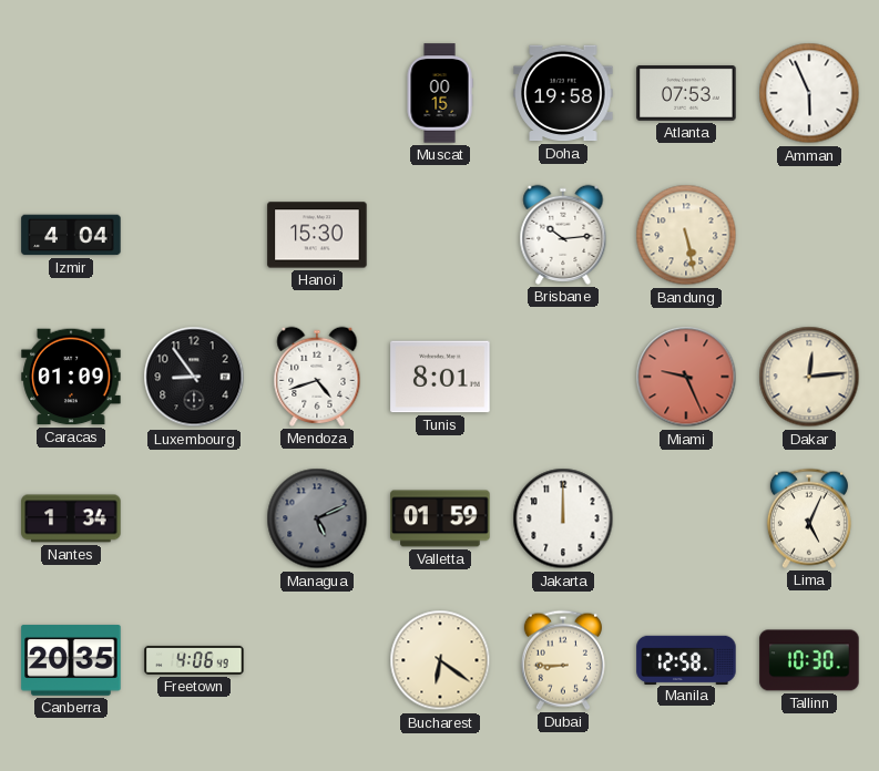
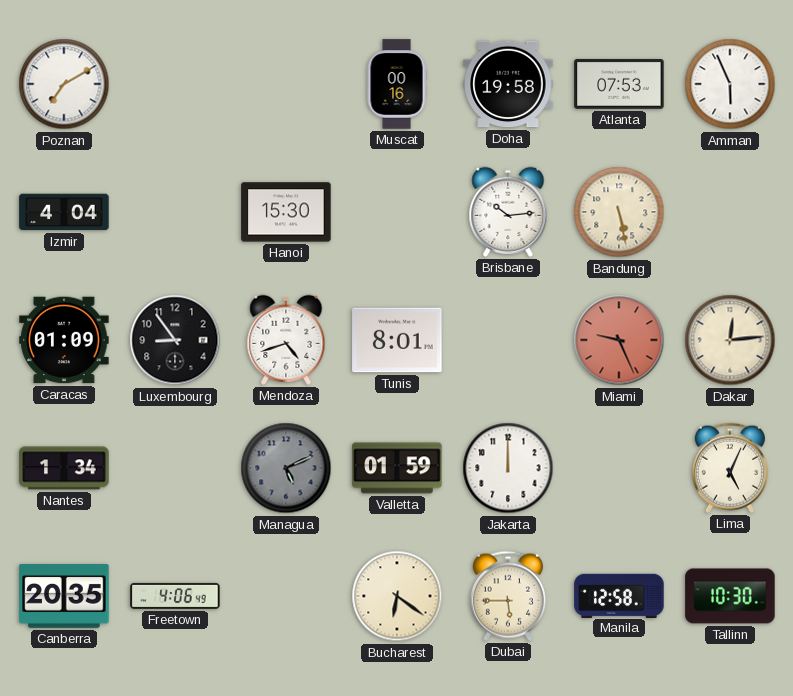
Poznan: none -> 7:10
Muscat: 00:15 -> 00:16
Dubai: 8:45 -> 5:45
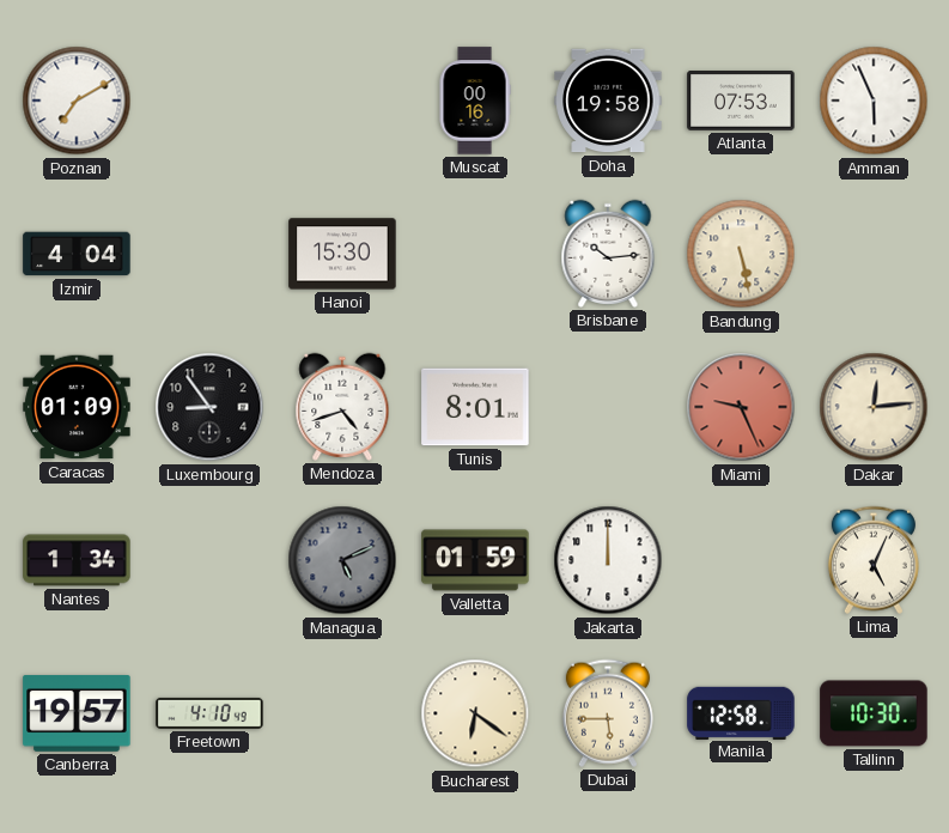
Canberra: 20:35 -> 19:57
Freetown: 4:06 -> 4:10
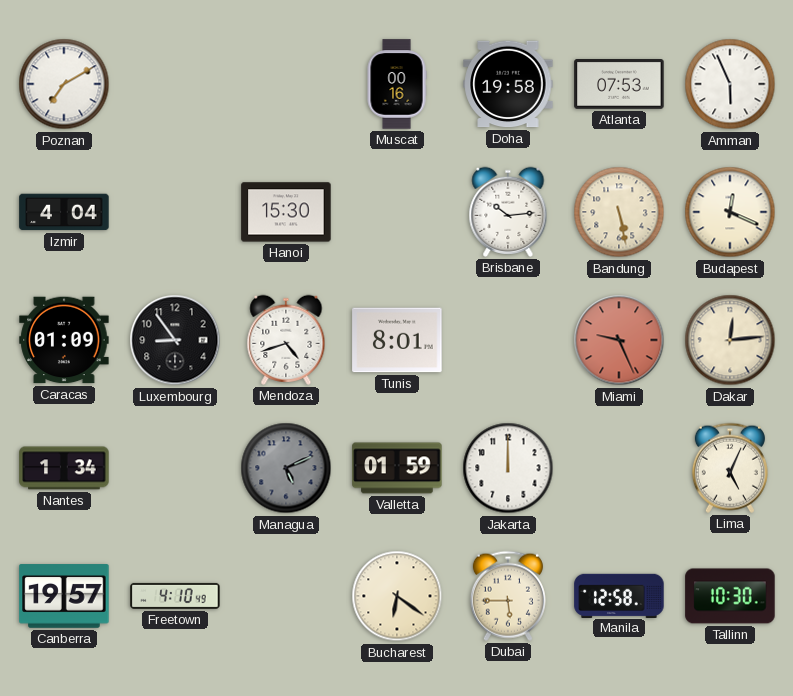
Budapest: none -> 12:19
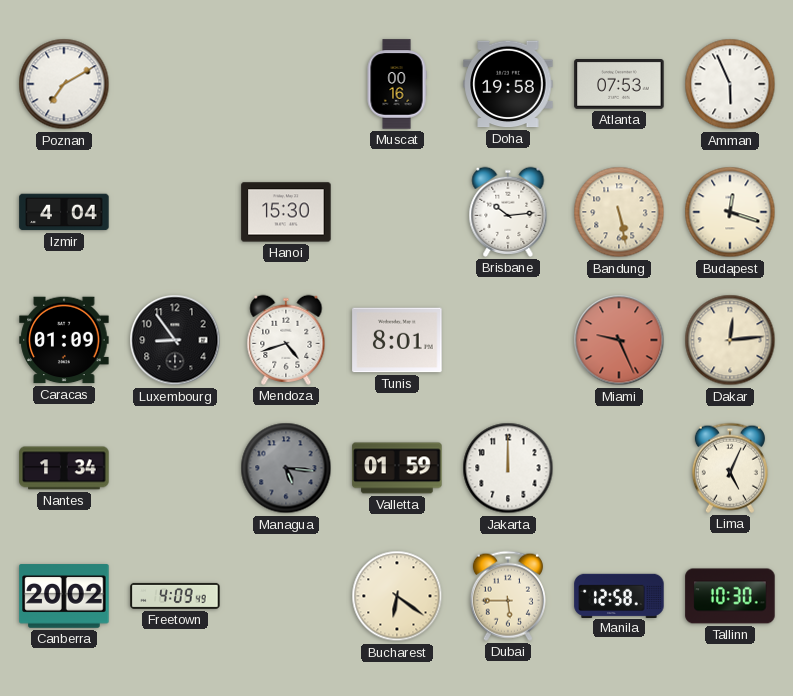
Budapest: 12:19 -> 12:18
Managua: 5:11 -> 5:16
Canberra: 19:57 -> 20:02
Freetown: 4:10 -> 4:09
